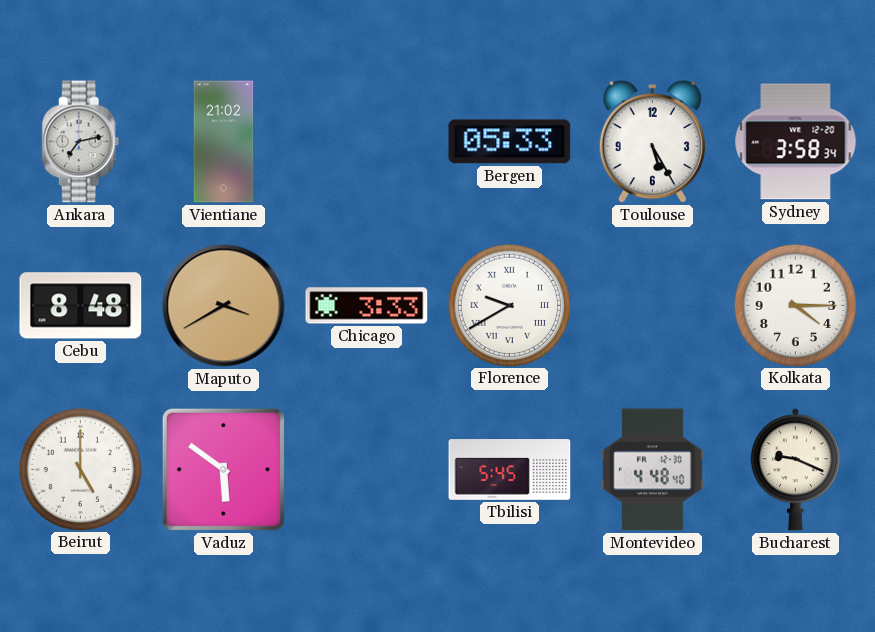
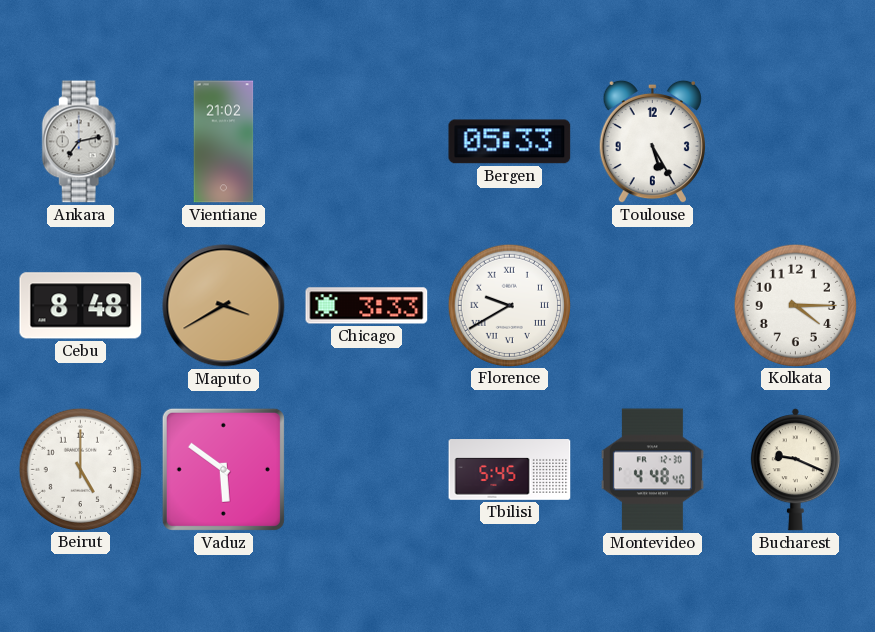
Sydney: 3:58 -> none
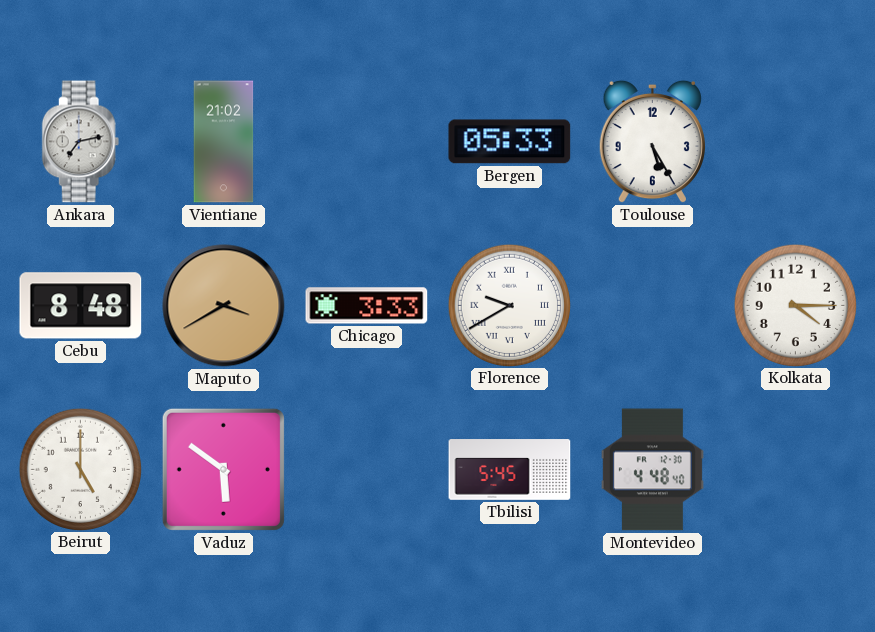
Bucharest: 9:19 -> none
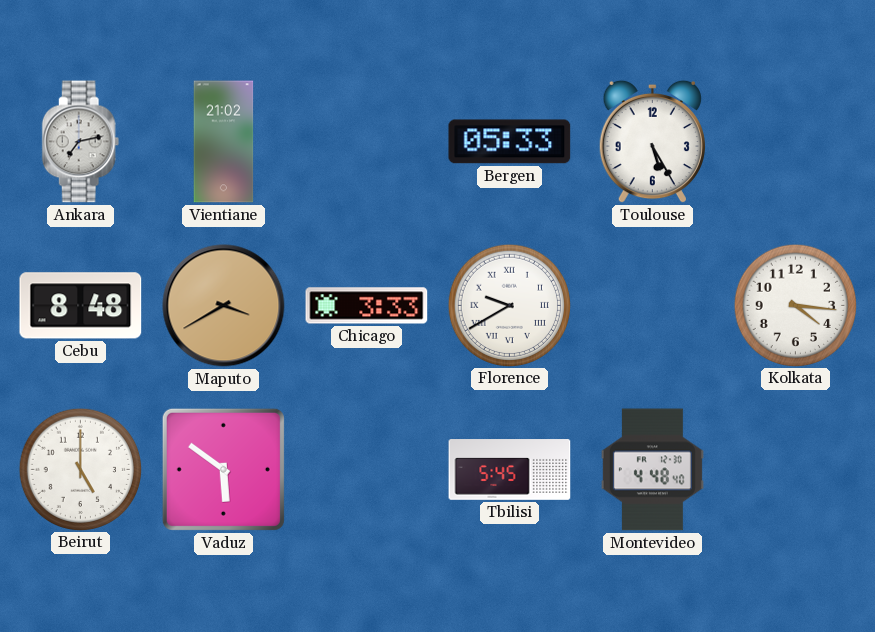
Kolkata: 4:15 -> 4:16
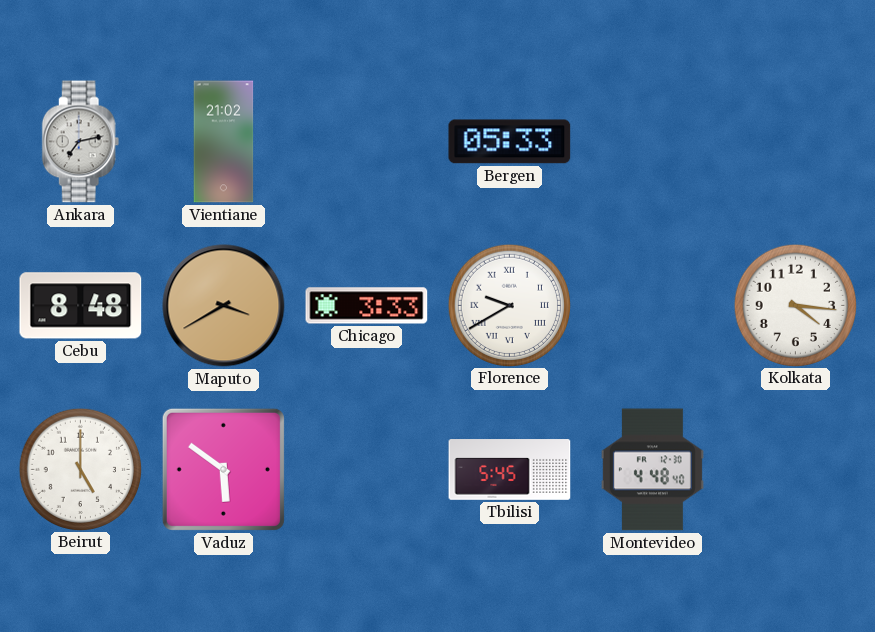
Toulouse: 5:25 -> none
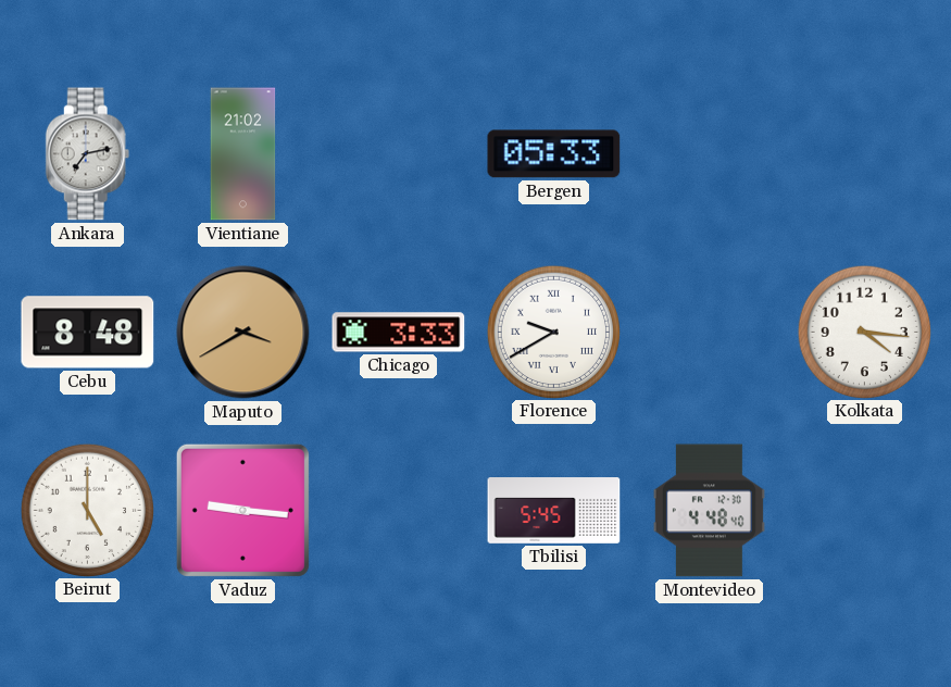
Vaduz: 5:51 -> 9:16
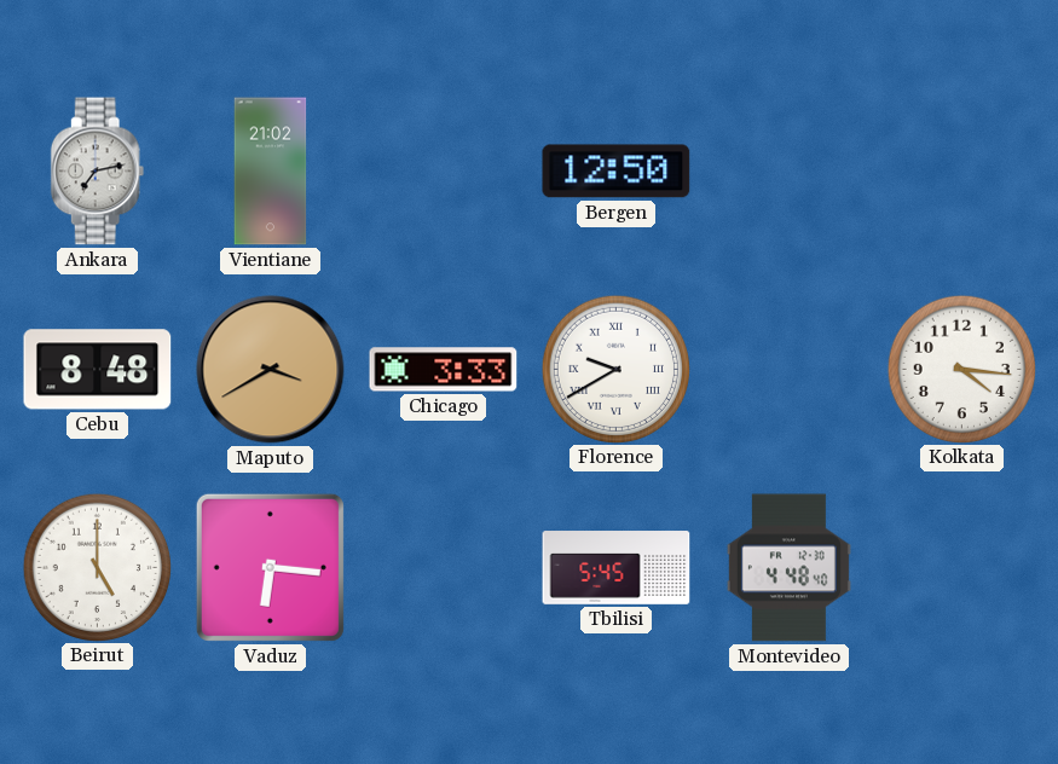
Bergen: 05:33 -> 12:50
Vaduz: 9:16 -> 6:16
